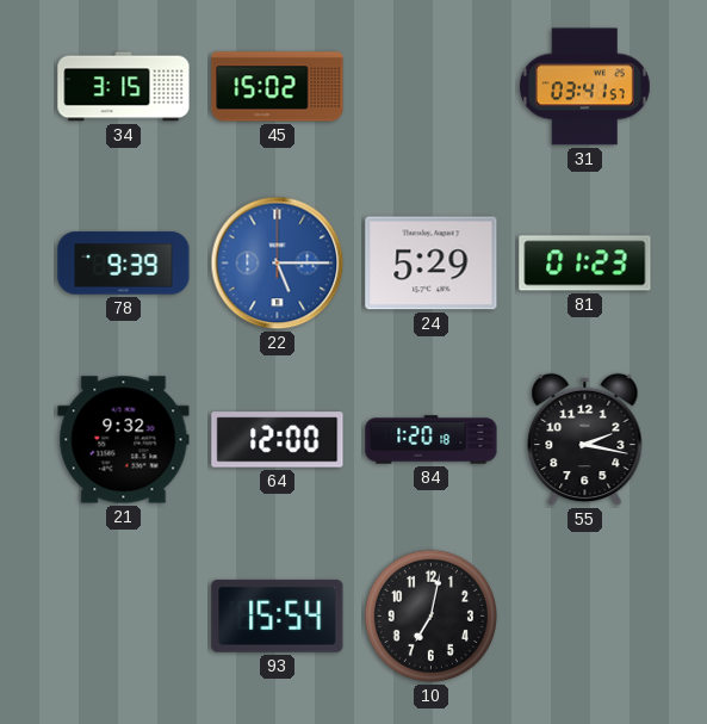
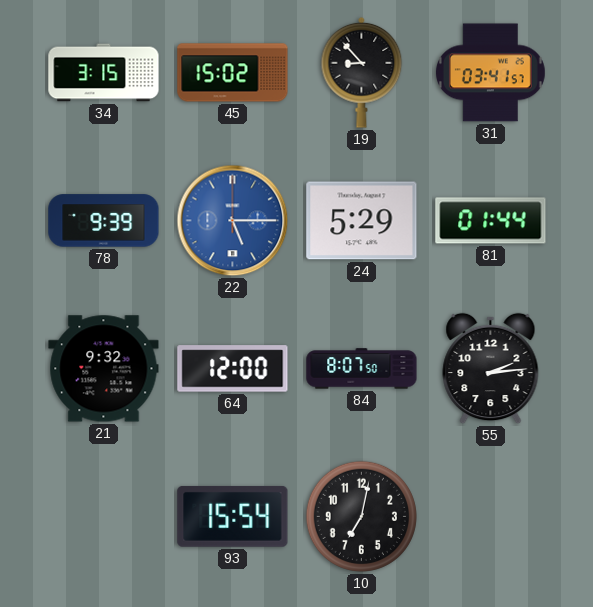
19: none -> 8:53
81: 01:23 -> 01:44
84: 1:20 -> 8:07
55: 2:17 -> 2:14
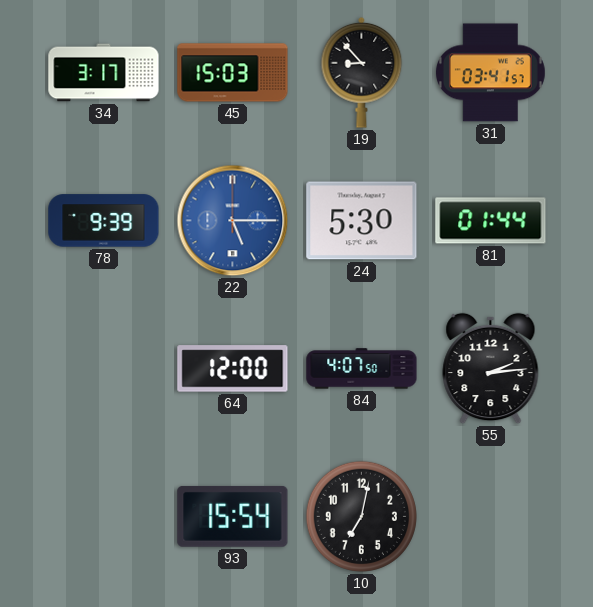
34: 3:15 -> 3:17
45: 15:02 -> 15:03
24: 5:29 -> 5:30
21: 9:32 -> none
84: 8:07 -> 4:07
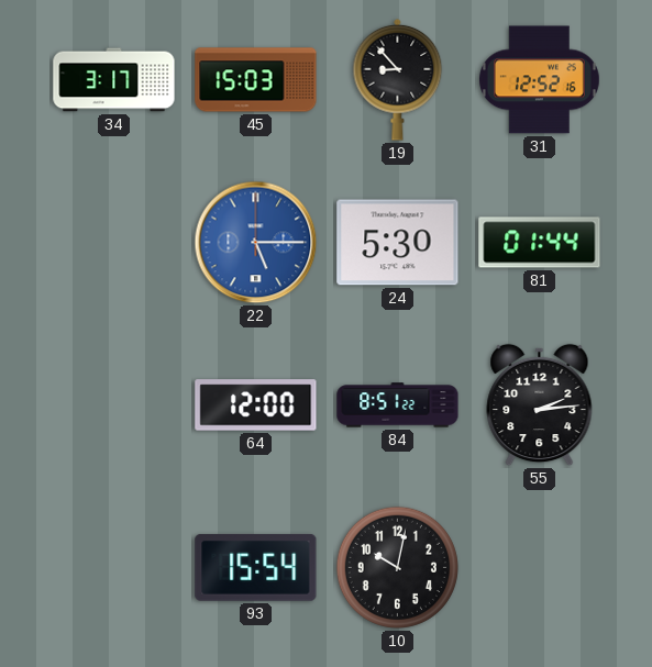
31: 03:41 -> 12:52
78: 9:39 -> none
84: 4:07 -> 8:51
10: 7:02 -> 10:02
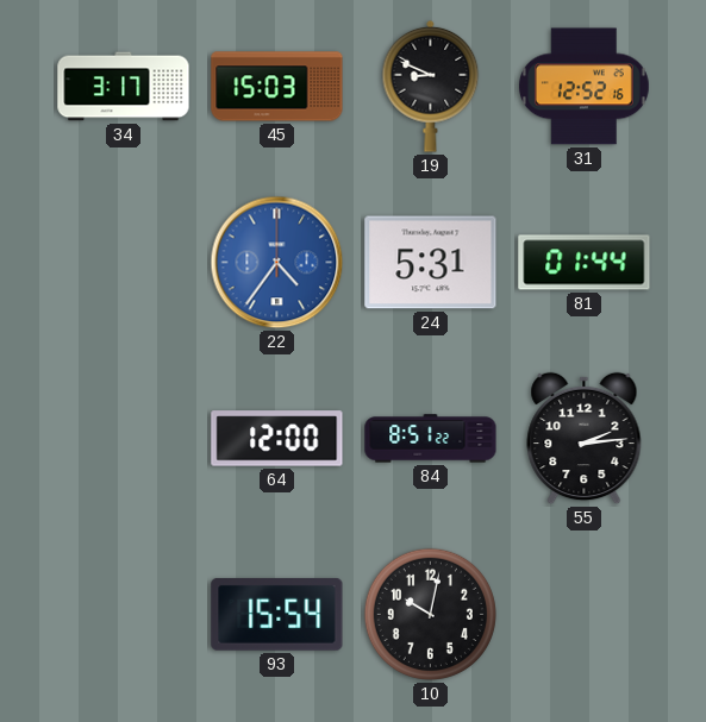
19: 8:53 -> 8:49
22: 5:15 -> 4:36
24: 5:30 -> 5:31
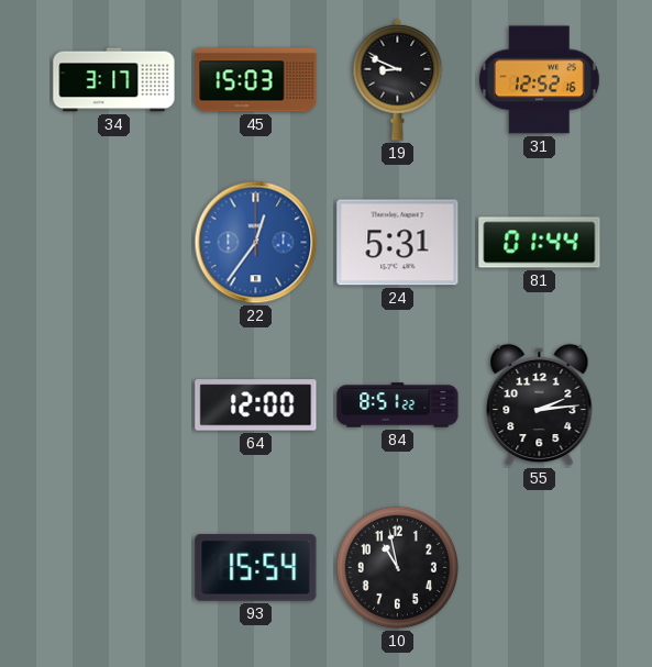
22: 4:36 -> 12:36
10: 10:02 -> 10:58
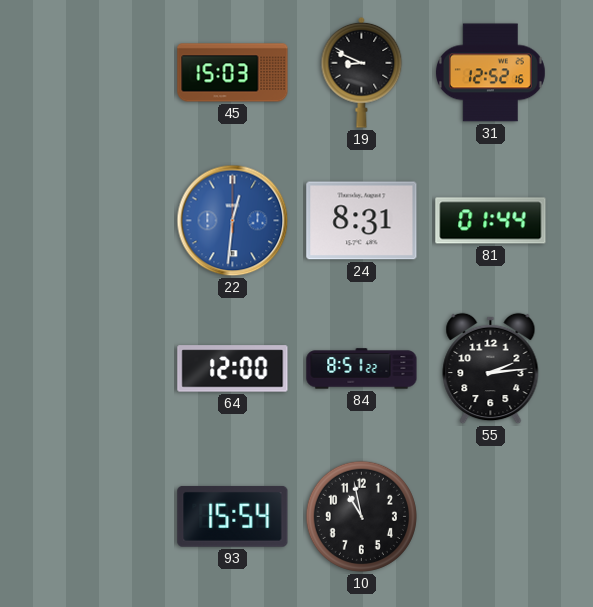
34: 3:17 -> none
22: 12:36 -> 12:31
24: 5:31 -> 8:31
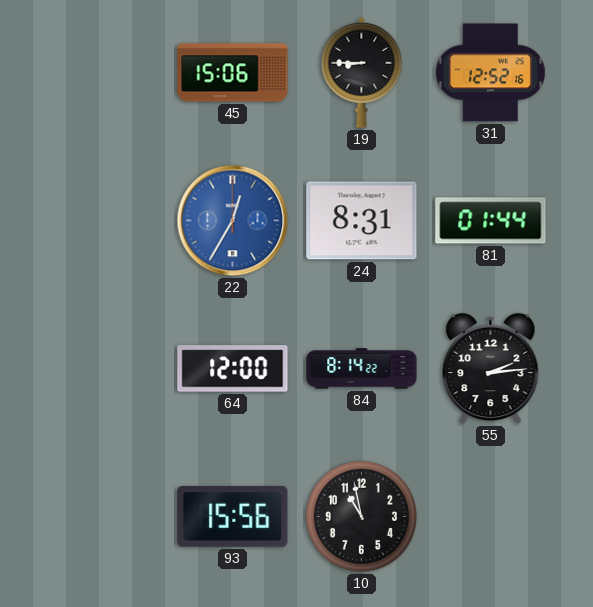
45: 15:03 -> 15:06
19: 8:49 -> 8:45
22: 12:31 -> 12:35
84: 8:51 -> 8:14
93: 15:54 -> 15:56
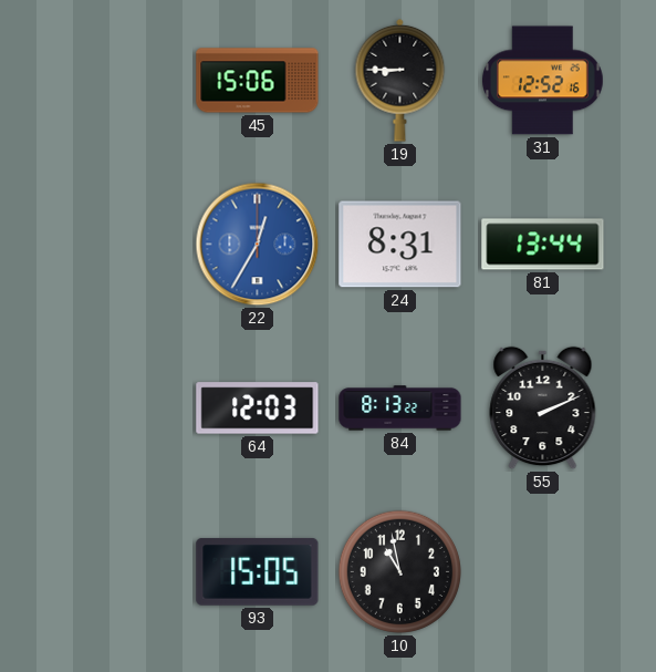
81: 01:44 -> 13:44
64: 12:00 -> 12:03
84: 8:14 -> 8:13
55: 2:14 -> 2:11
93: 15:56 -> 15:05
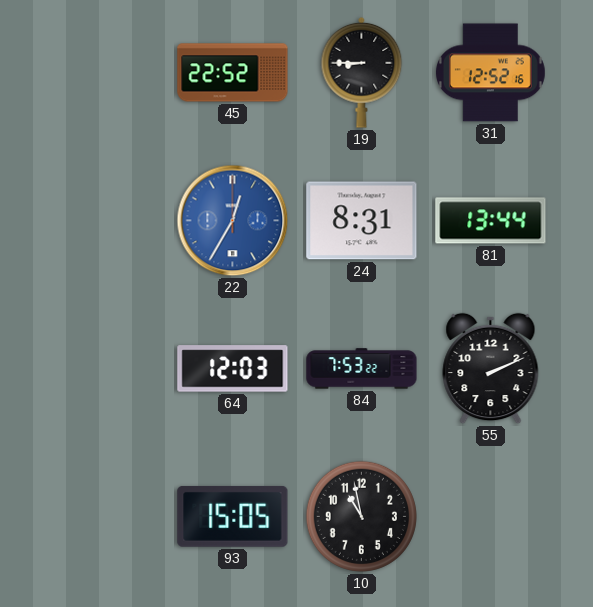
45: 15:06 -> 22:52
84: 8:13 -> 7:53
